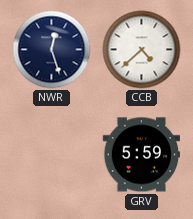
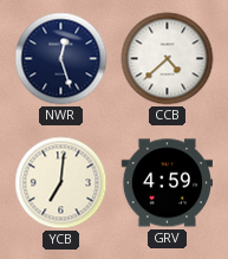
YCB: none -> 7:01
GRV: 5:59 -> 4:59
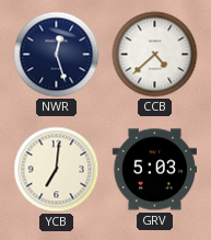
GRV: 4:59 -> 5:03
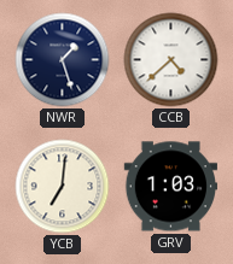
NWR: 12:27 -> 1:27
GRV: 5:03 -> 1:03
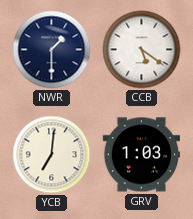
NWR: 1:27 -> 1:30
CCB: 4:38 -> 5:21
